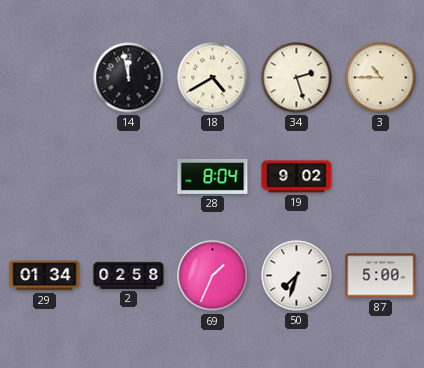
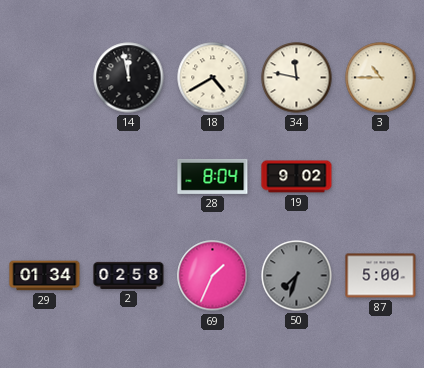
34: 2:27 -> 11:47
50 dial: white -> grey
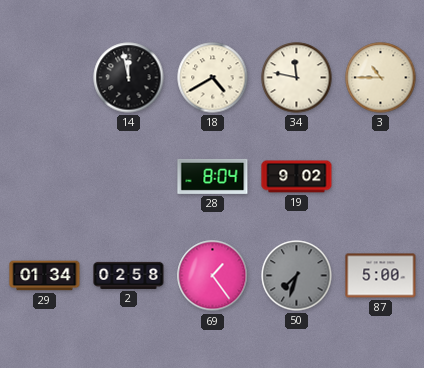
69: 1:34 -> 1:24
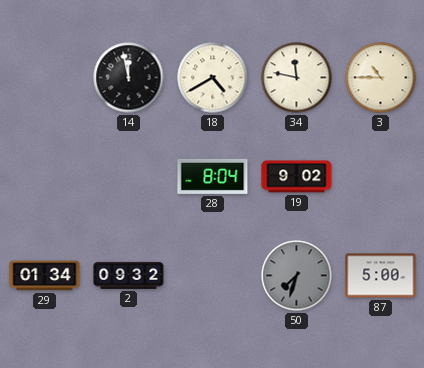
2: 02:58 -> 09:32
69: 1:24 -> none
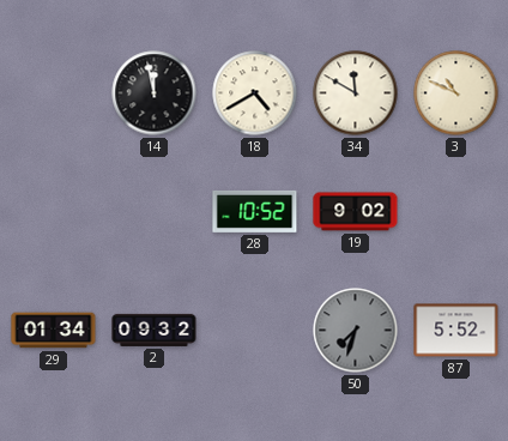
34: 11:47 -> 11:50
3: 10:45 -> 10:49
28: 8:04 -> 10:52
87: 5:00 -> 5:52
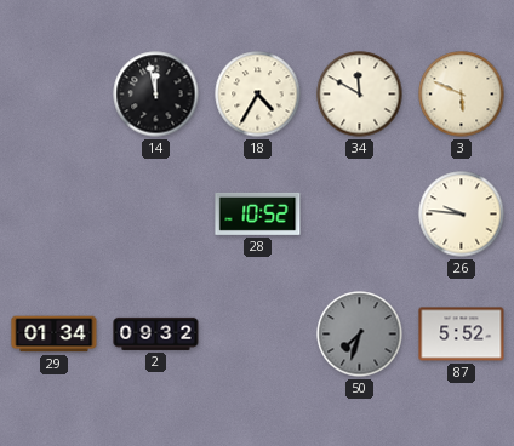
18: 4:40 -> 4:35
3: 10:49 -> 5:49
19: 9:02 -> none
26: none -> 9:46
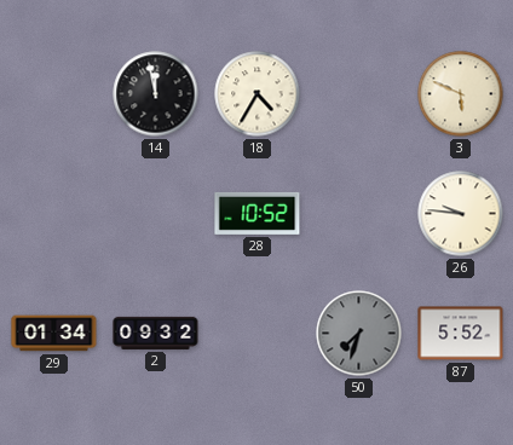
34: 11:50 -> none
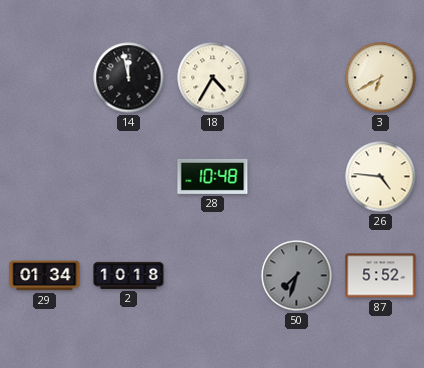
3: 5:49 -> 6:40
28: 10:52 -> 10:48
26: 9:46 -> 4:46
2: 09:32 -> 10:18
